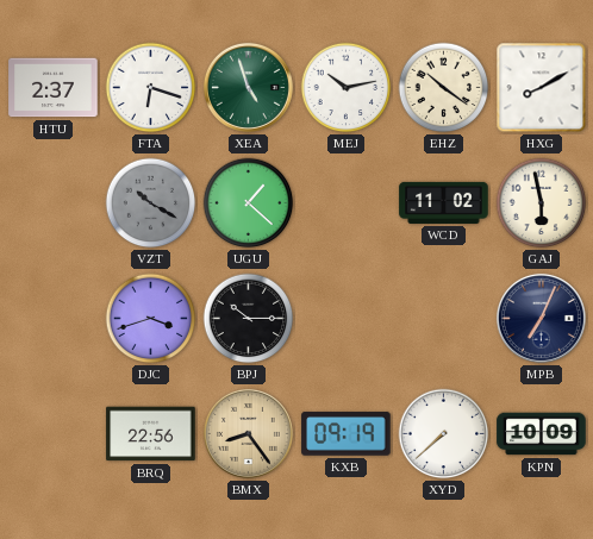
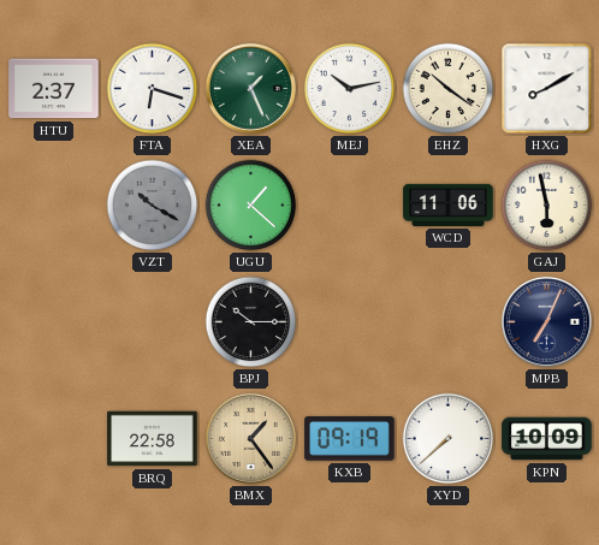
XEA: 4:57 -> 1:26
WCD: 11:02 -> 11:06
DJC: 3:42 -> none
BRQ: 22:56 -> 22:58
BMX: 8:24 -> 1:24
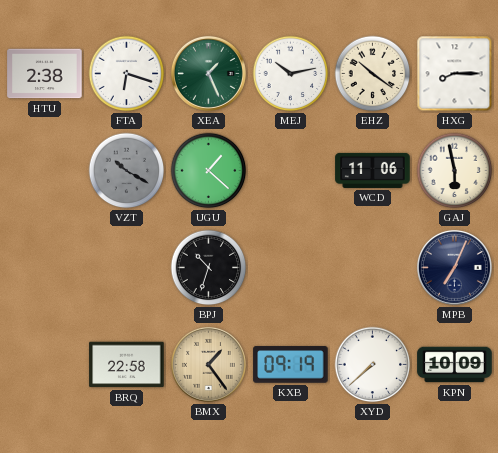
HTU: 2:37 -> 2:38
HXG: 8:10 -> 8:15
BPJ: 10:15 -> 10:33
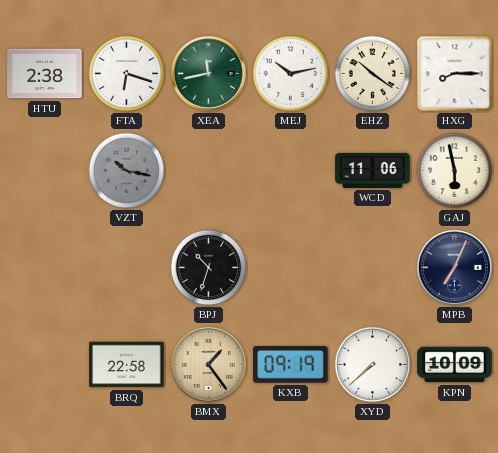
XEA: 1:26 -> 11:43
VZT: 10:20 -> 10:17
UGU: 1:22 -> none
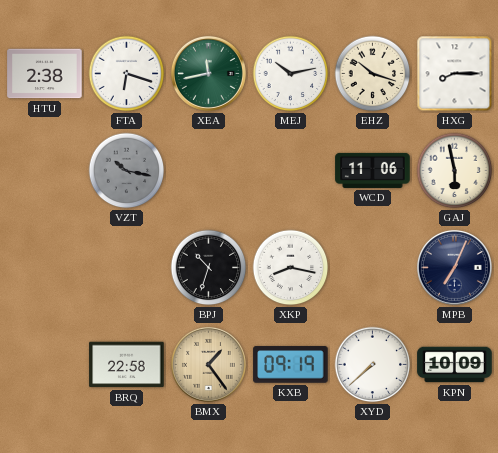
EHZ: 10:21 -> 10:18
XKP: none -> 8:17
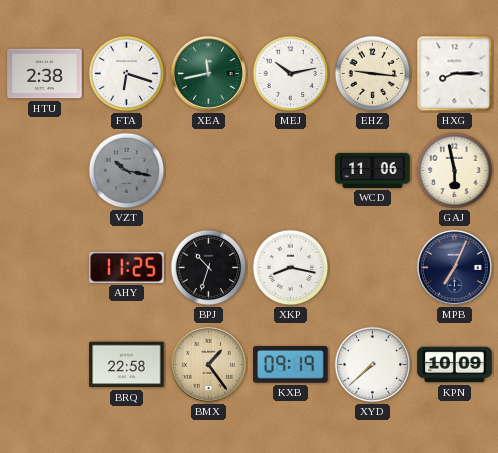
EHZ: 10:18 -> 9:16
AHY: none -> 11:25
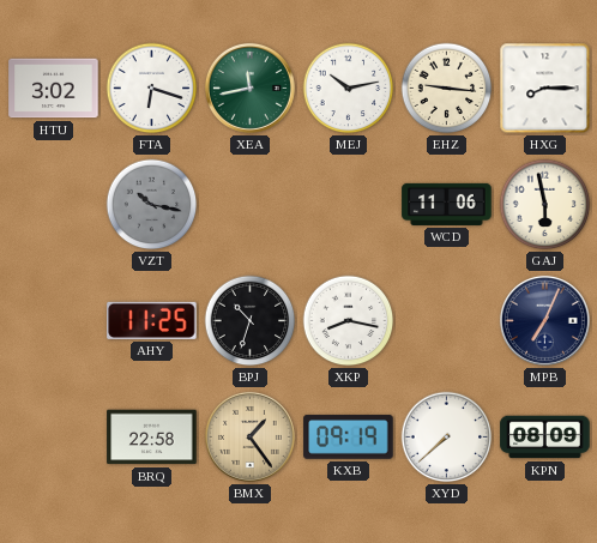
HTU: 2:38 -> 3:02
KPN: 10:09 -> 08:09
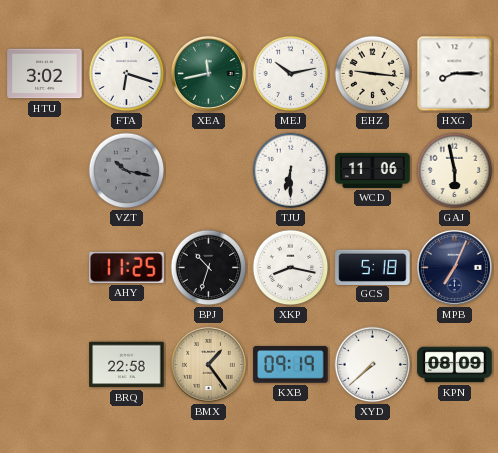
TJU: none -> 6:30
GCS: none -> 5:18
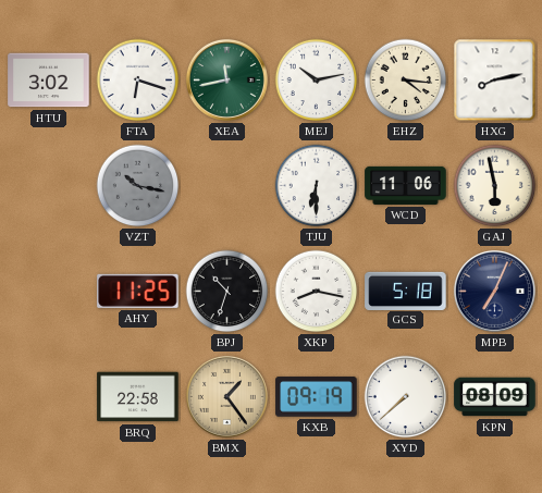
EHZ: 9:16 -> 4:16
HXG: 8:15 -> 8:13
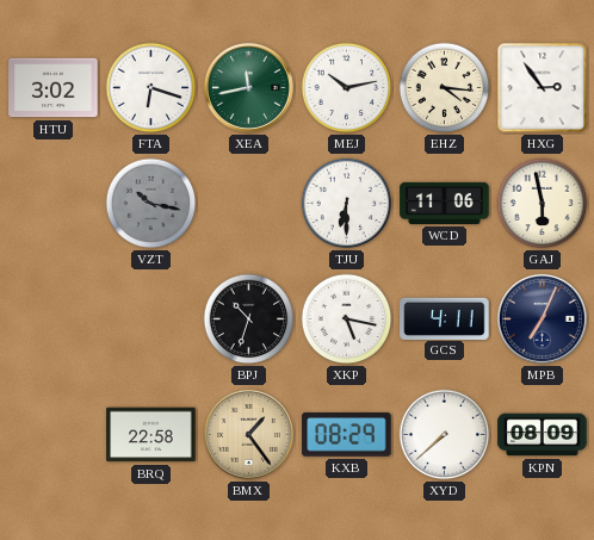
HXG: 8:13 -> 2:54
AHY: 11:25 -> none
XKP: 8:17 -> 5:17
GCS: 5:18 -> 4:11
KXB: 09:19 -> 08:29
